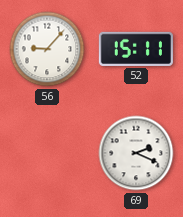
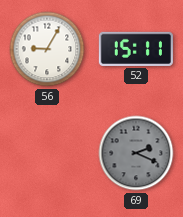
56: 9:07 -> 9:05
69 dial: white -> grey
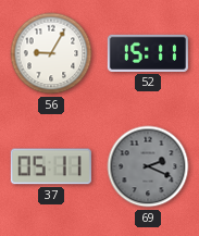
37: none -> 05:11
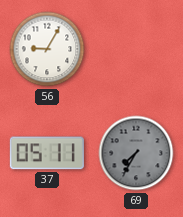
52: 15:11 -> none
69: 2:19 -> 7:35
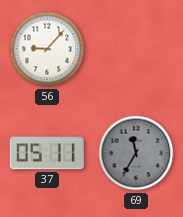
56: 9:05 -> 9:07
69: 7:35 -> 11:35
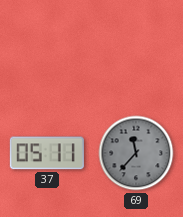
56: 9:07 -> none
69: 11:35 -> 11:37
